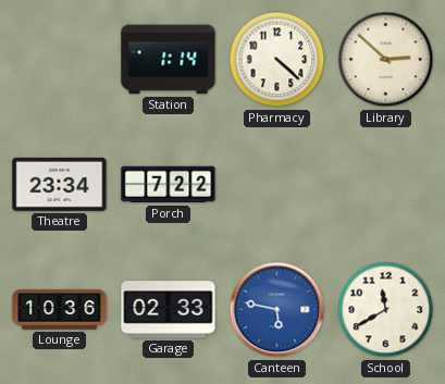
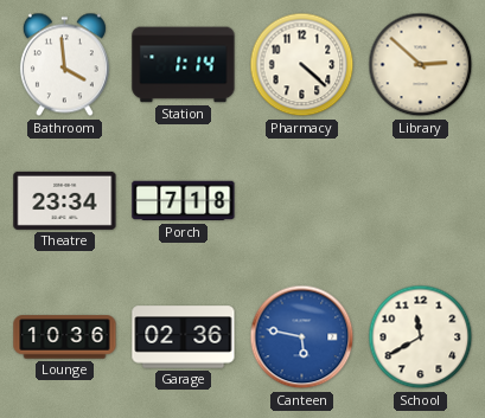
Bathroom: none -> 3:59
Porch: 7:22 -> 7:18
Garage: 02:33 -> 02:36
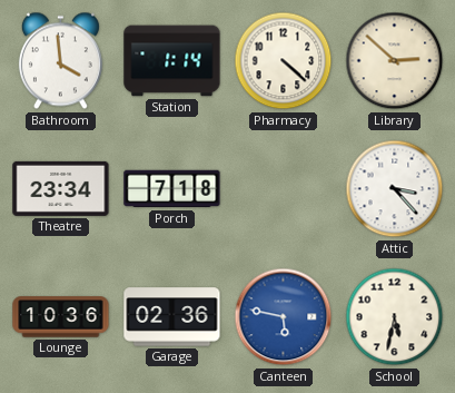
Attic: none -> 3:23
School: 11:40 -> 5:32
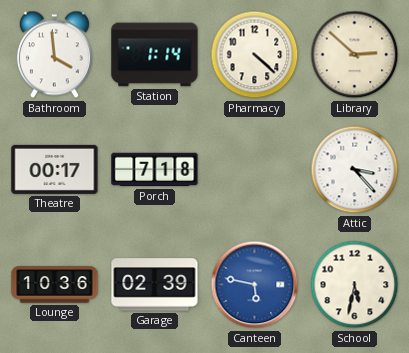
Theatre: 23:34 -> 00:17
Garage: 02:36 -> 02:39
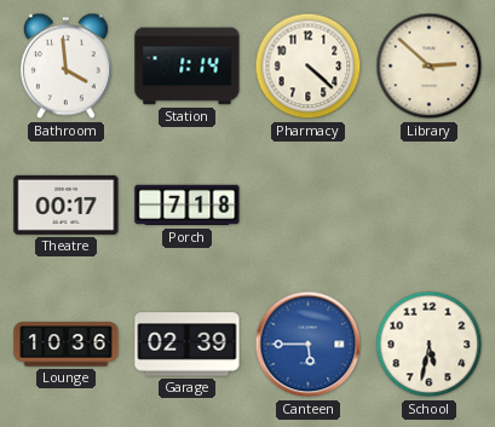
Attic: 3:23 -> none
Canteen: 5:47 -> 5:45
